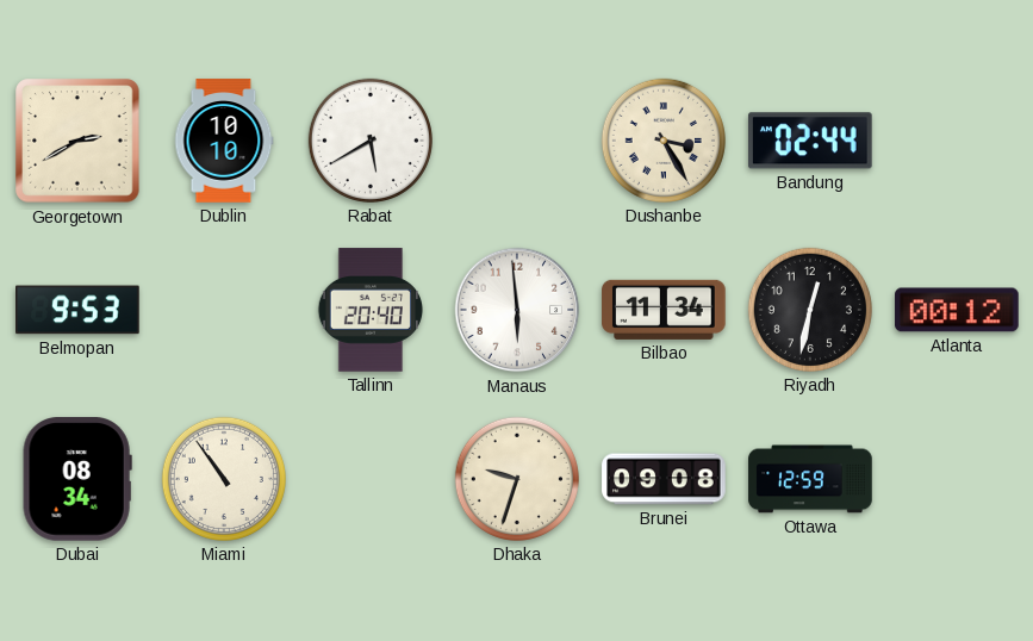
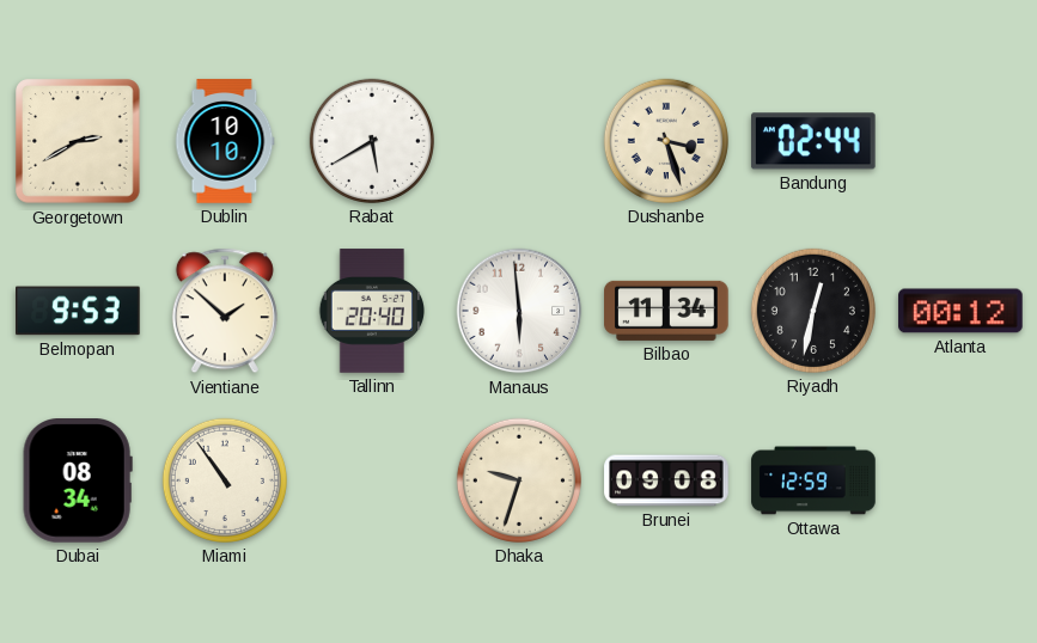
Dushanbe: 3:25 -> 3:27
Vientiane: none -> 1:52
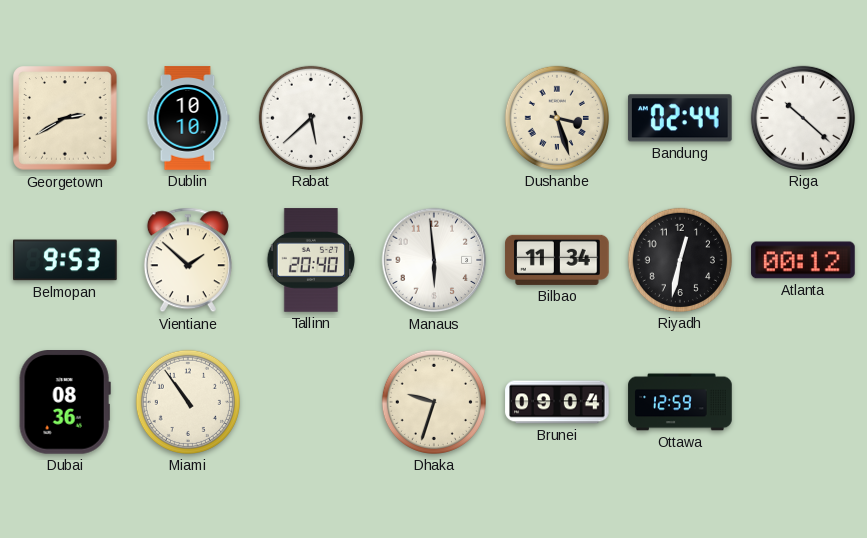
Rabat: 5:40 -> 5:38
Riga: none -> 10:22
Dubai: 08:34 -> 08:36
Brunei: 09:08 -> 09:04
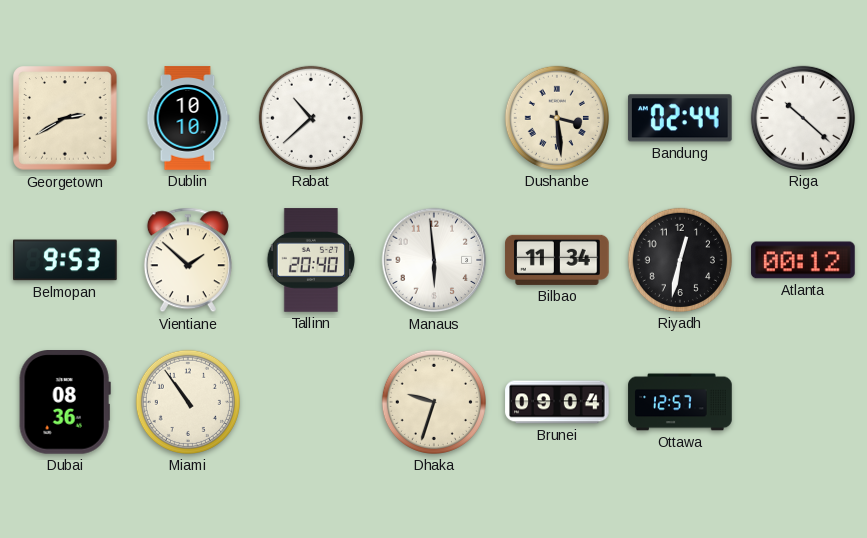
Rabat: 5:38 -> 10:38
Dushanbe: 3:27 -> 3:29
Ottawa: 12:59 -> 12:57
